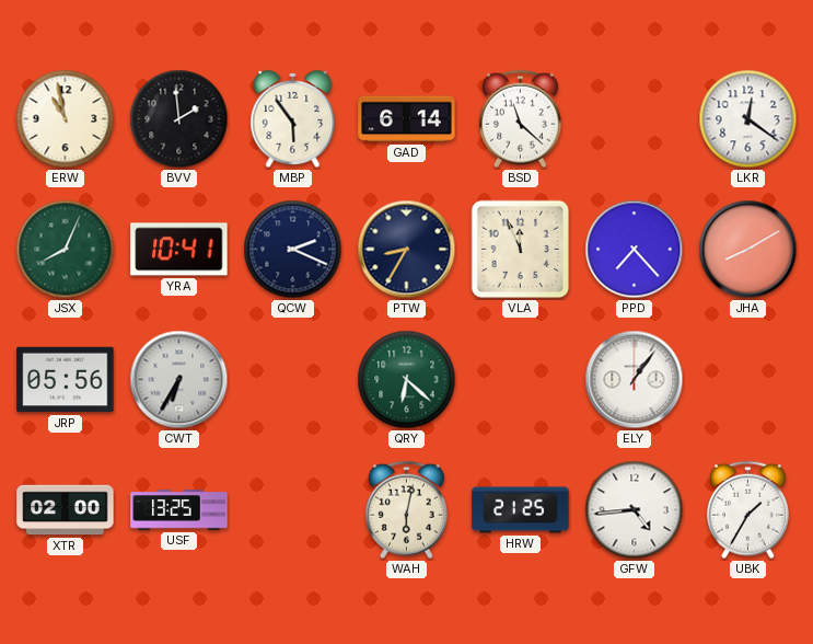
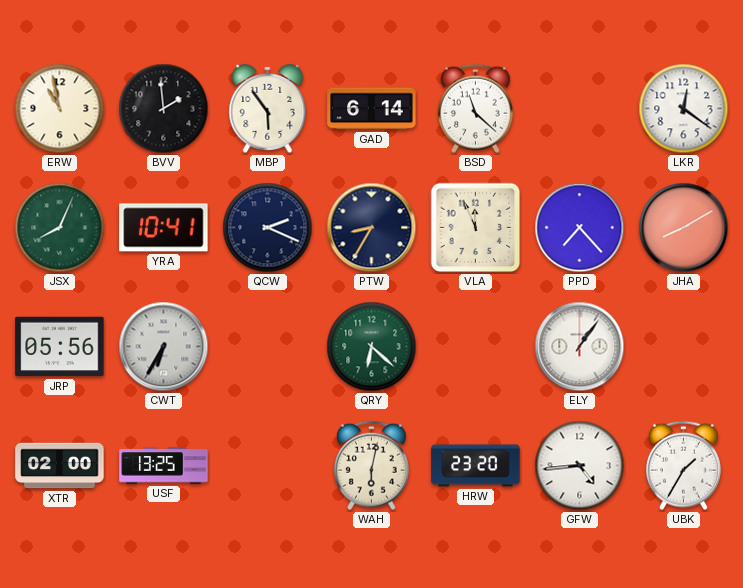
HRW: 21:25 -> 23:20
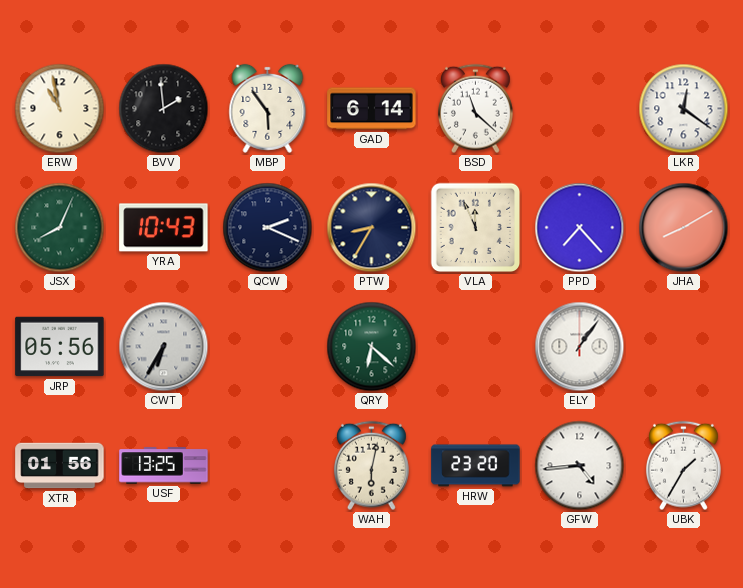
YRA: 10:41 -> 10:43
XTR: 02:00 -> 01:56
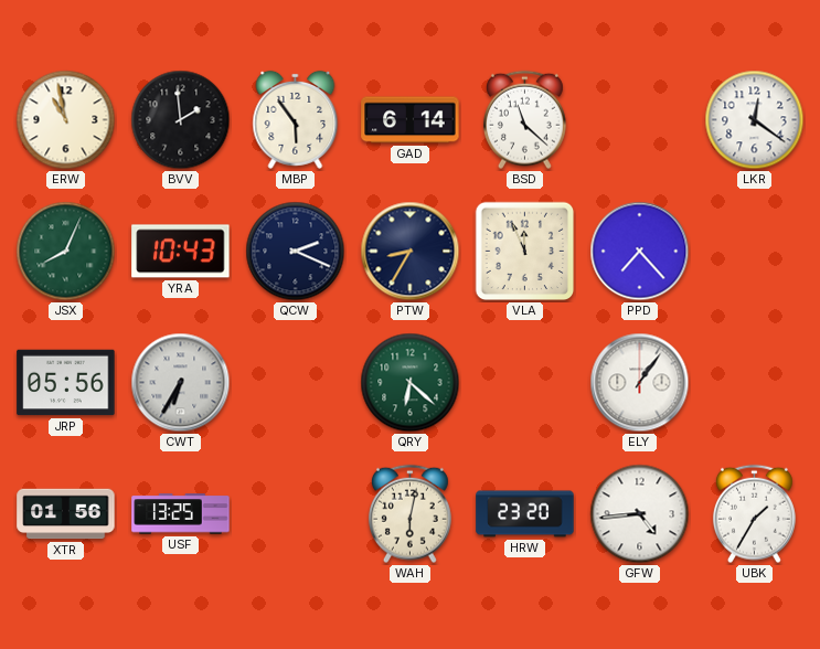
JHA: 8:10 -> none
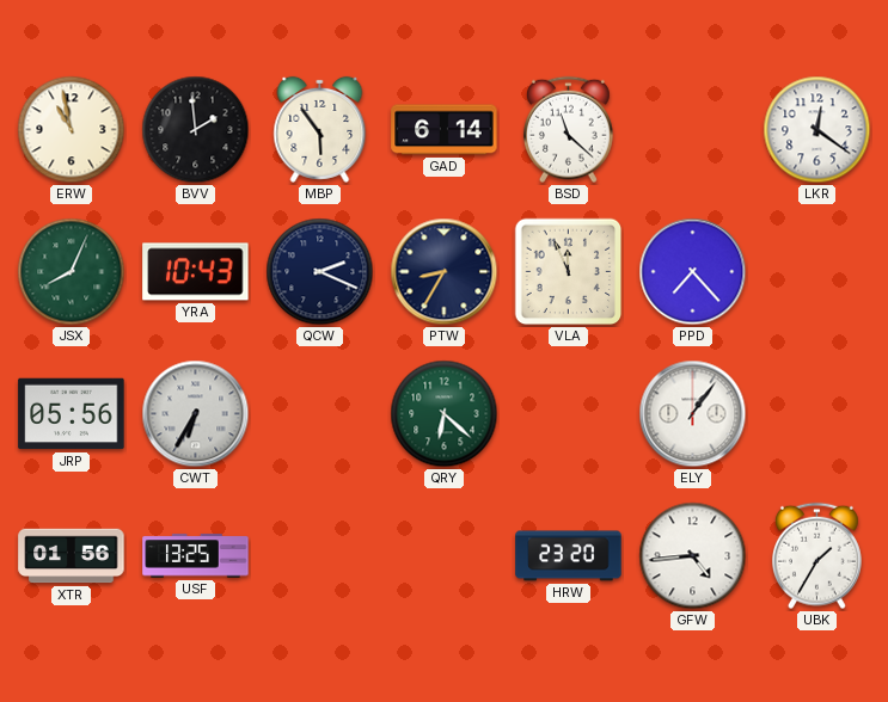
WAH: 6:02 -> none
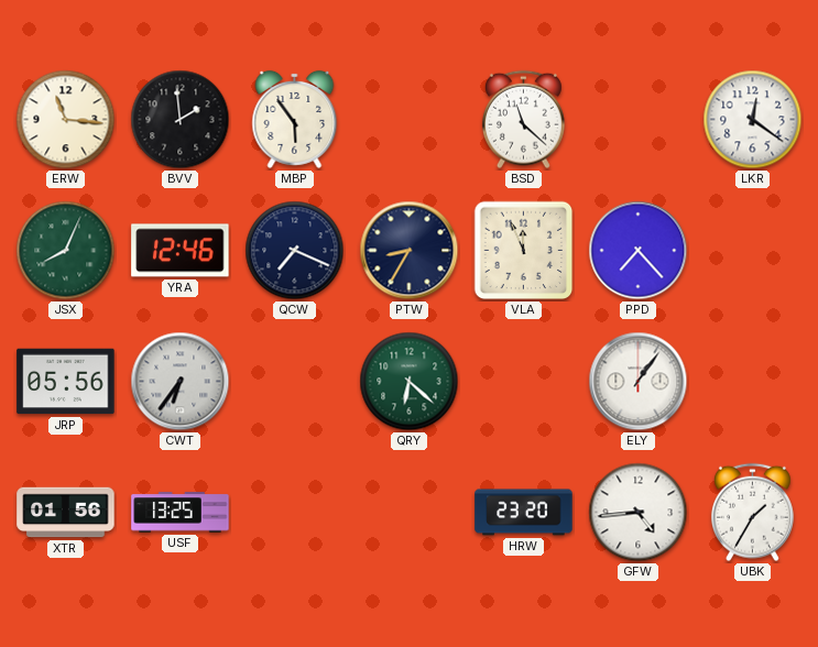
ERW: 10:58 -> 11:16
GAD: 6:14 -> none
YRA: 10:43 -> 12:46
QCW: 2:19 -> 7:19
CWT: 6:35 -> 6:36
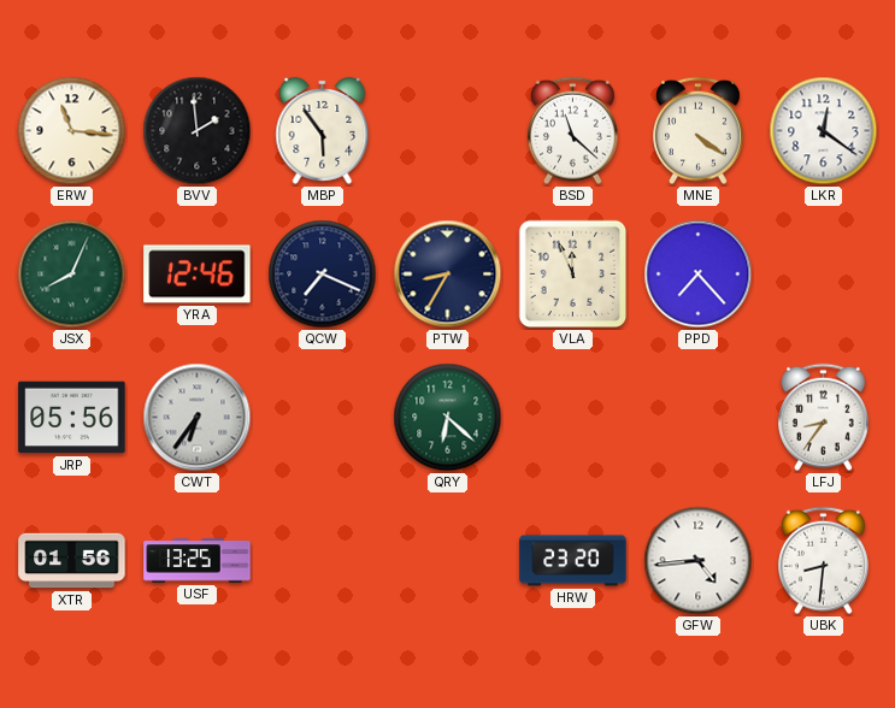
MNE: none -> 4:21
ELY: 1:06 -> none
LFJ: none -> 8:36
UBK: 1:35 -> 8:31
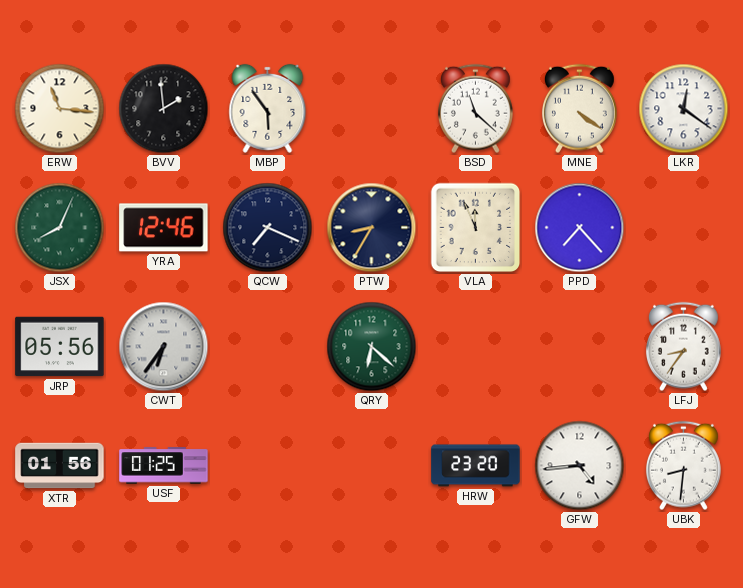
USF: 13:25 -> 01:25
